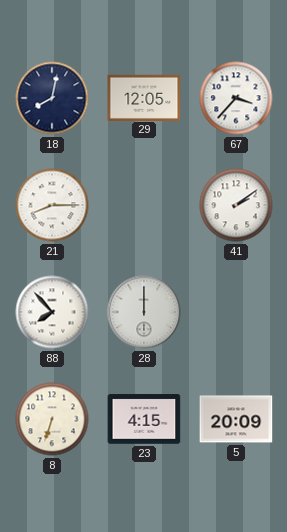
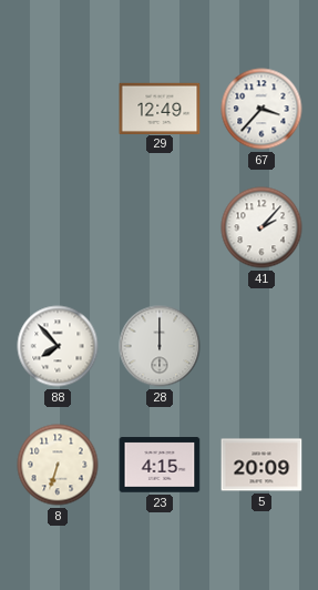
18: 8:02 -> none
29: 12:05 -> 12:49
21: 8:15 -> none
41: 2:09 -> 2:07
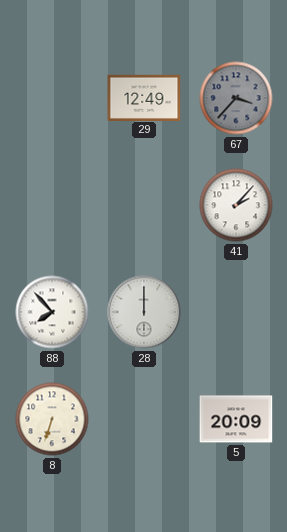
67 dial: white -> grey
23: 4:15 -> none
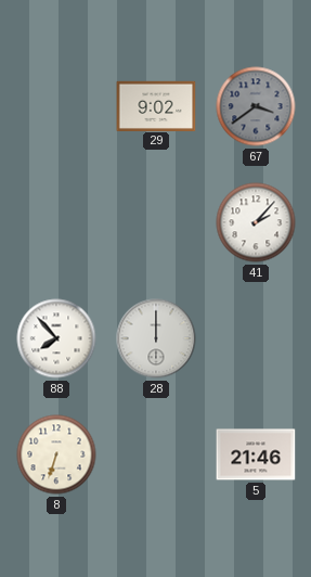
29: 12:49 -> 9:02
67: 3:37 -> 3:39
5: 20:09 -> 21:46
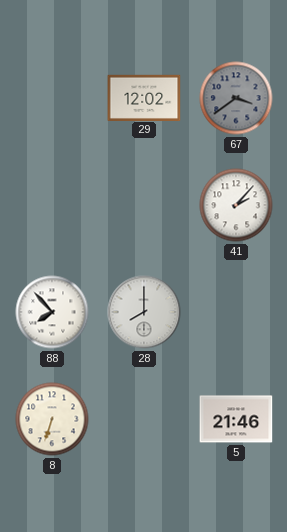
29: 9:02 -> 12:02
28: 12:00 -> 8:00
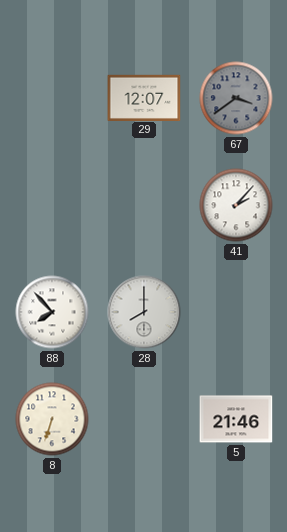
29: 12:02 -> 12:07
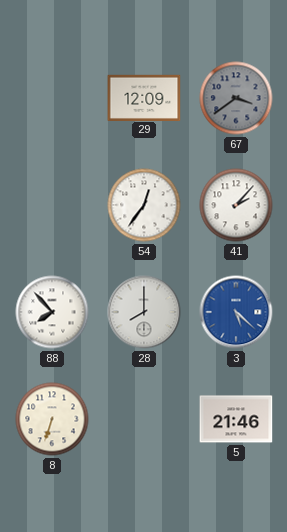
29: 12:07 -> 12:09
54: none -> 12:36
3: none -> 5:22
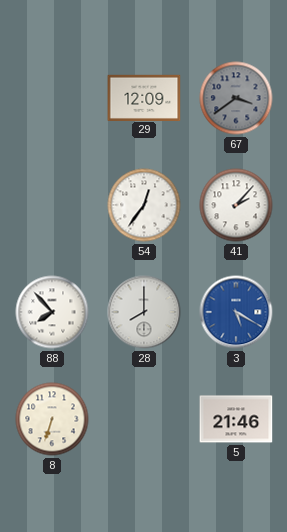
3: 5:22 -> 5:20
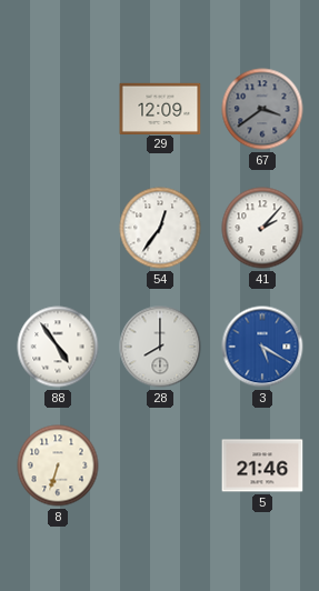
88: 7:53 -> 4:54
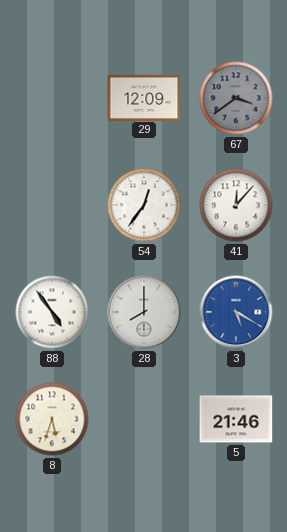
41: 2:07 -> 12:07
8: 6:33 -> 5:33
